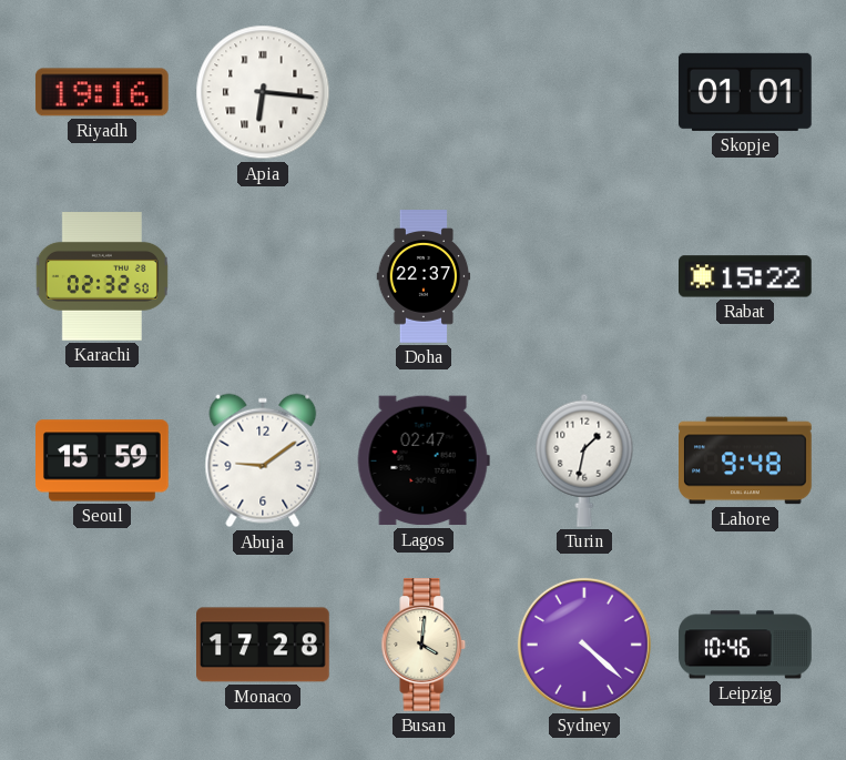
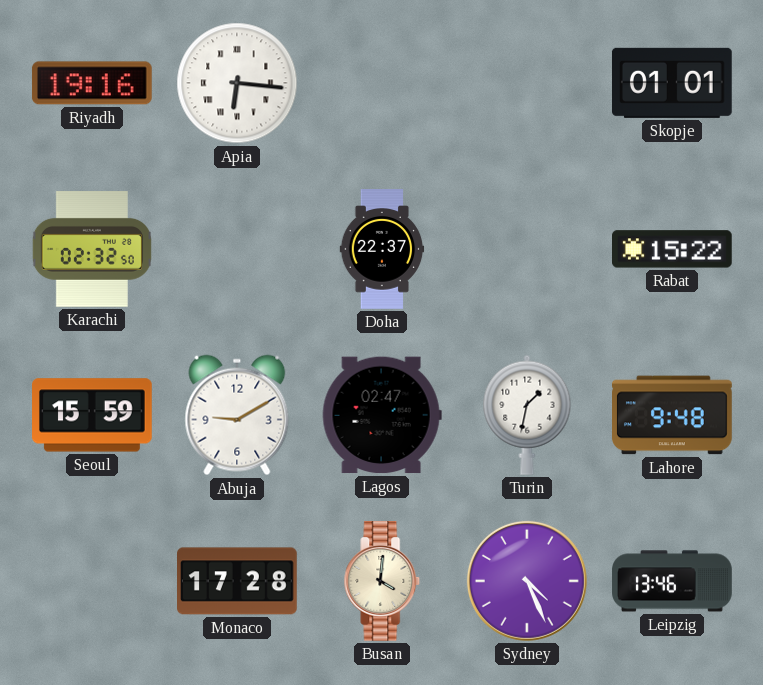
Abuja: 9:09 -> 9:10
Sydney: 4:22 -> 4:26
Leipzig: 10:46 -> 13:46
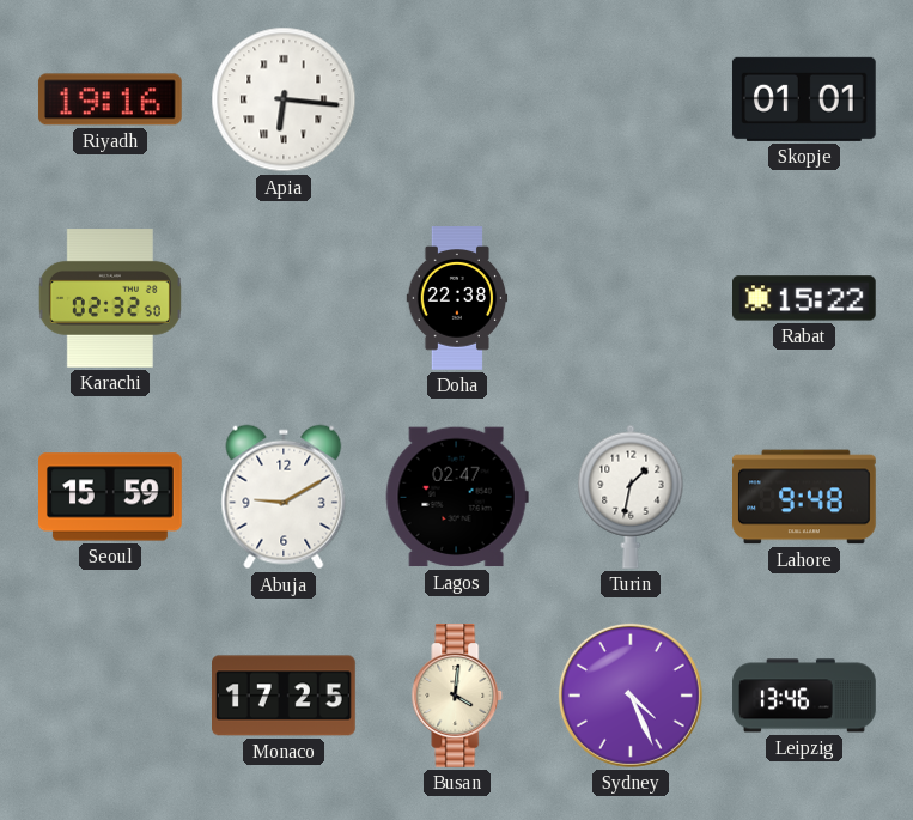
Doha: 22:37 -> 22:38
Monaco: 17:28 -> 17:25
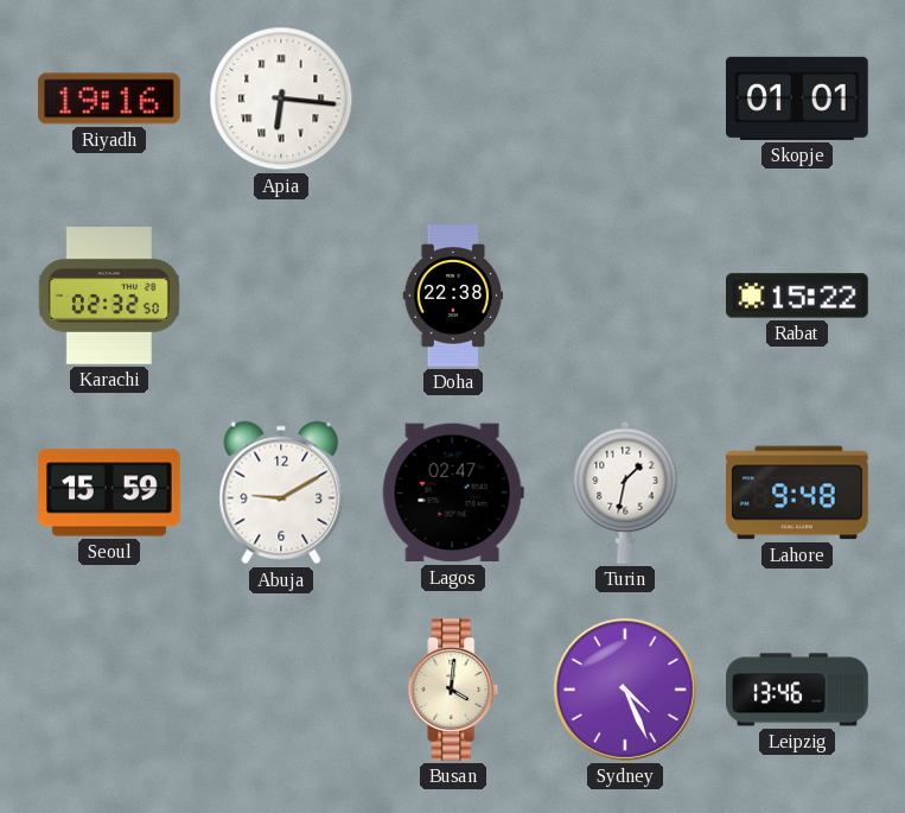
Monaco: 17:25 -> none
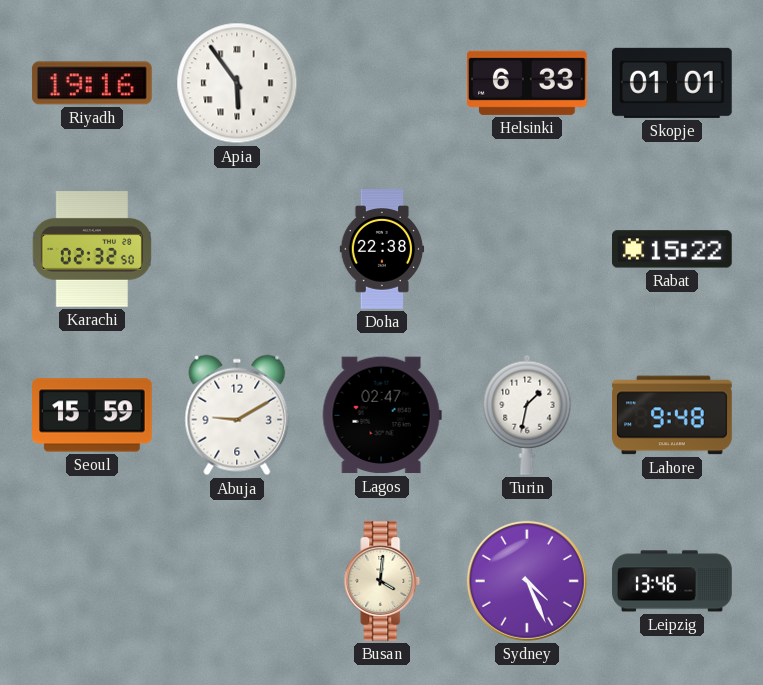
Apia: 6:16 -> 5:54
Helsinki: none -> 6:33
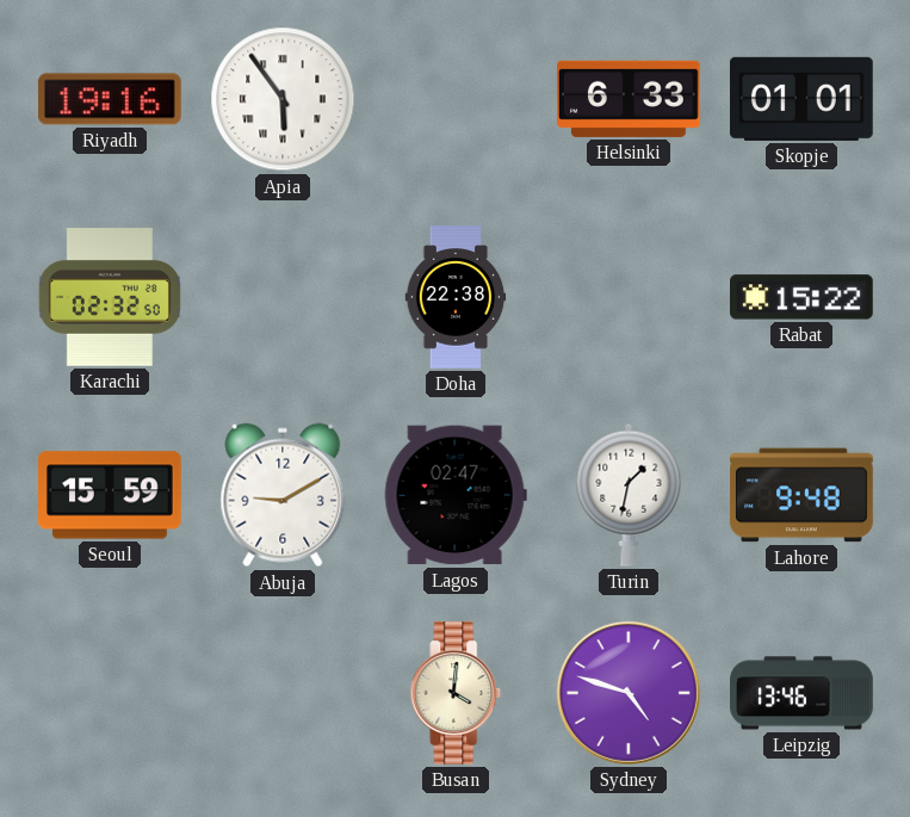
Sydney: 4:26 -> 4:48
